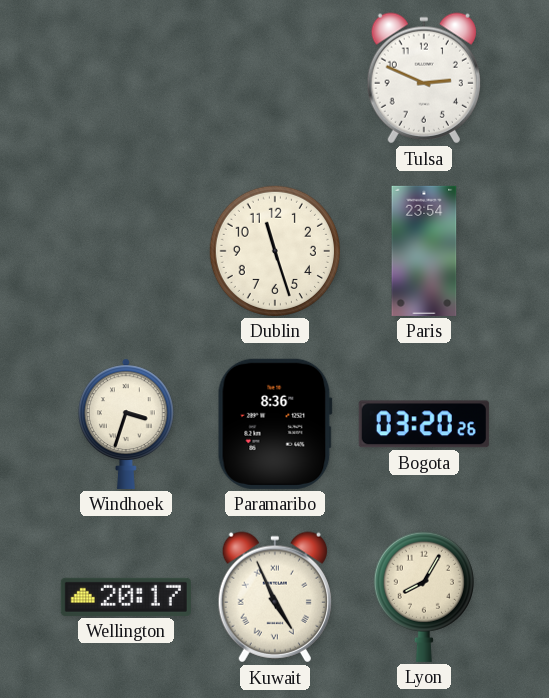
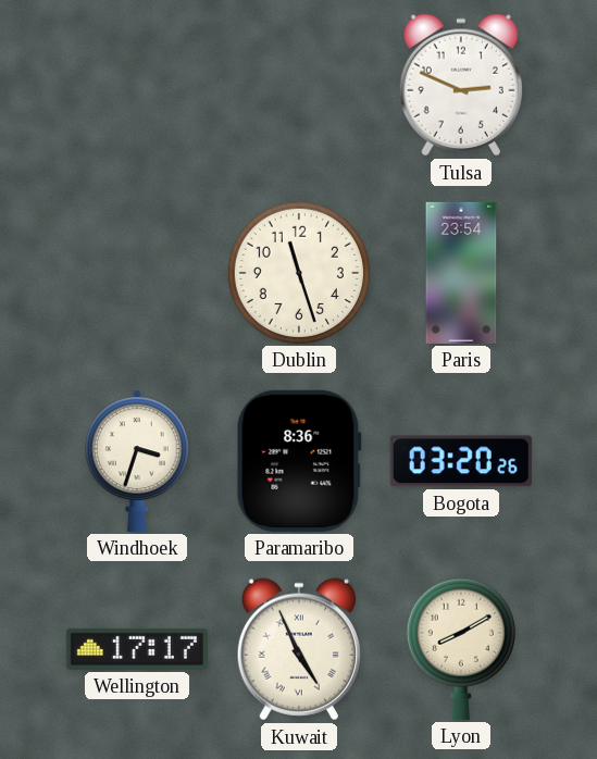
Wellington: 20:17 -> 17:17
Lyon: 8:05 -> 8:10
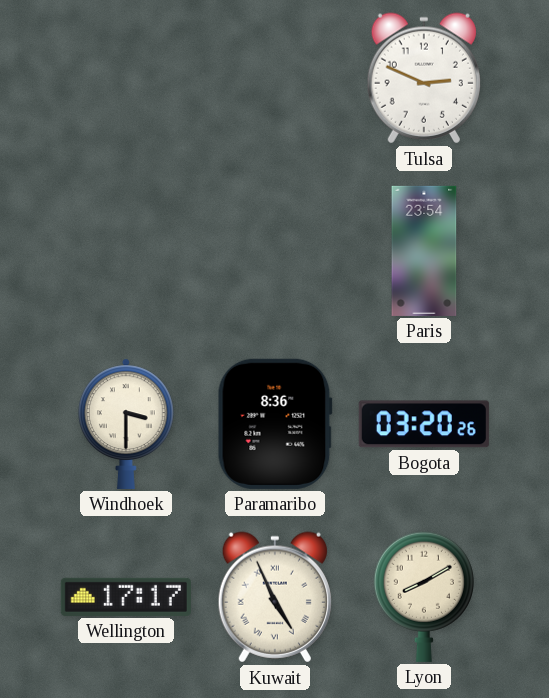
Dublin: 11:27 -> none
Windhoek: 3:33 -> 3:30
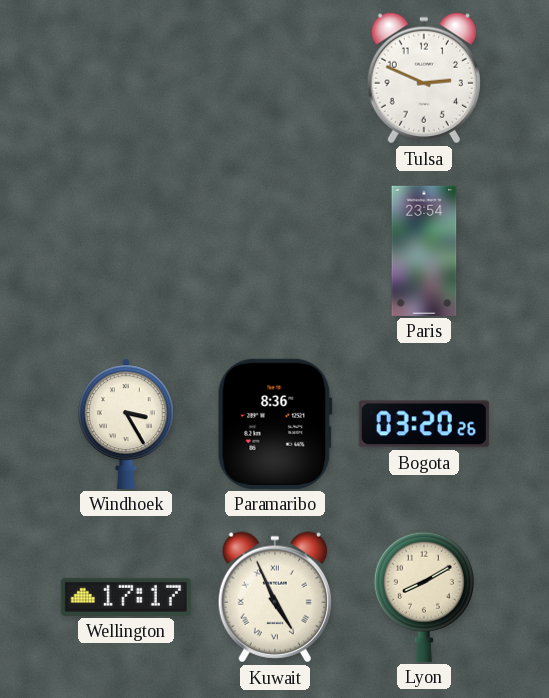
Windhoek: 3:30 -> 3:25
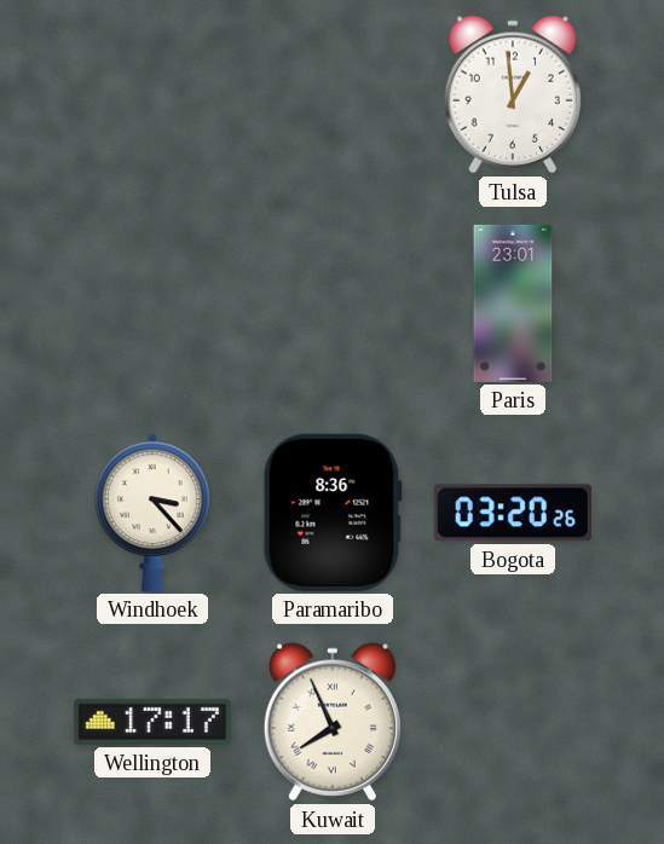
Tulsa: 2:49 -> 12:59
Paris: 23:54 -> 23:01
Windhoek: 3:25 -> 3:23
Kuwait: 4:56 -> 7:56
Lyon: 8:10 -> none
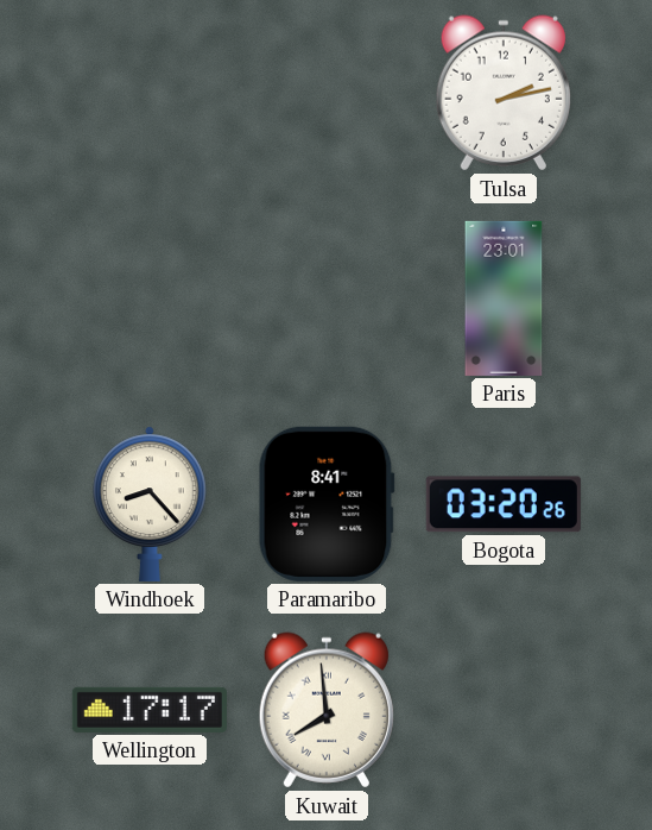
Tulsa: 12:59 -> 2:13
Windhoek: 3:23 -> 8:23
Paramaribo: 8:36 -> 8:41
Kuwait: 7:56 -> 7:59
